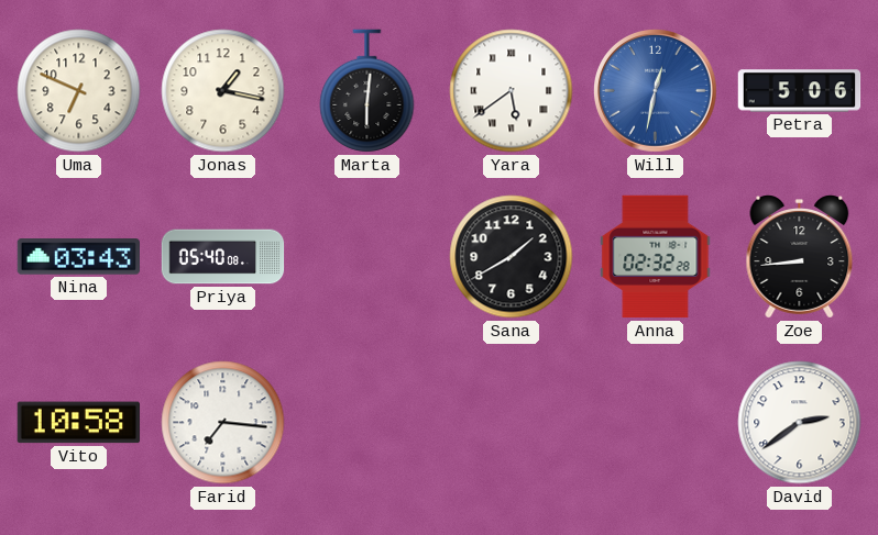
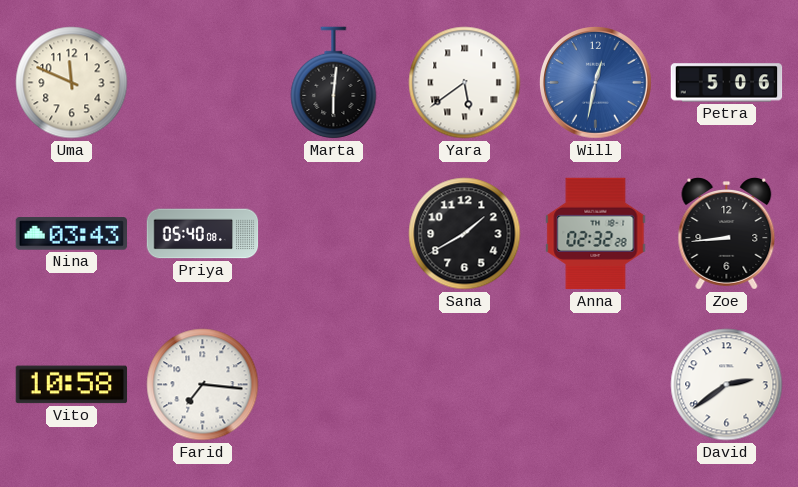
Uma: 6:49 -> 11:49
Jonas: 1:17 -> none
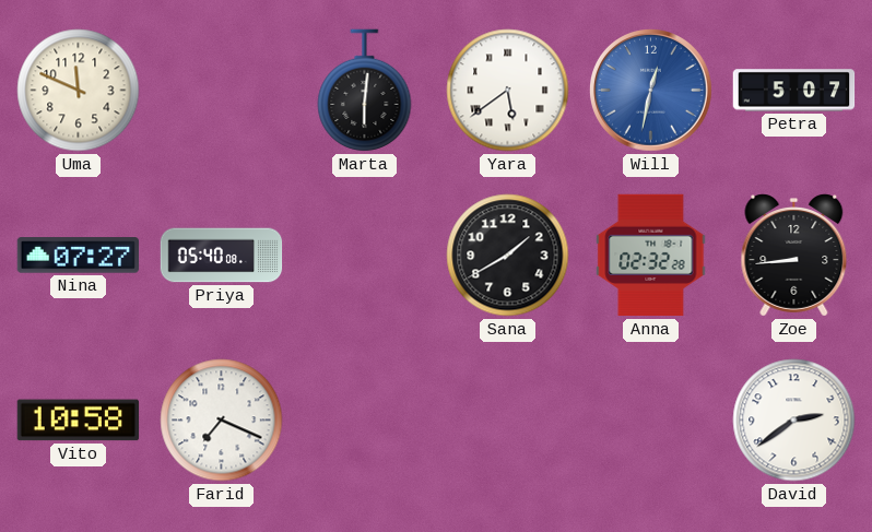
Petra: 5:06 -> 5:07
Nina: 03:43 -> 07:27
Farid: 7:16 -> 7:19
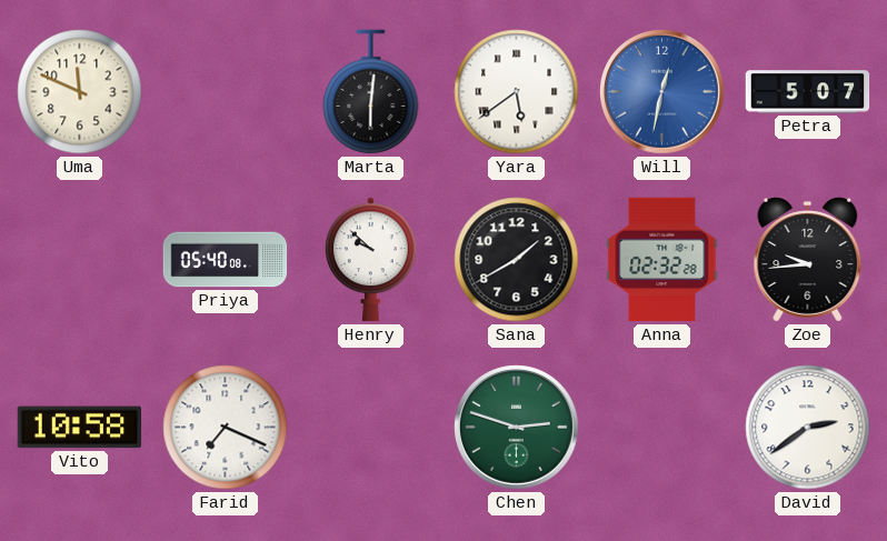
Nina: 07:27 -> none
Henry: none -> 9:52
Zoe: 8:44 -> 9:44
Chen: none -> 2:48
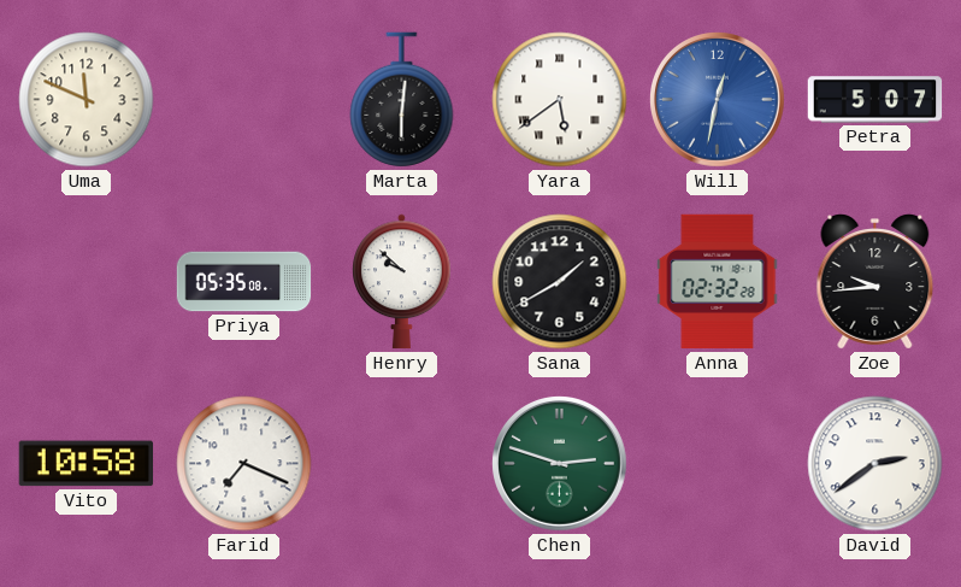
Priya: 05:40 -> 05:35
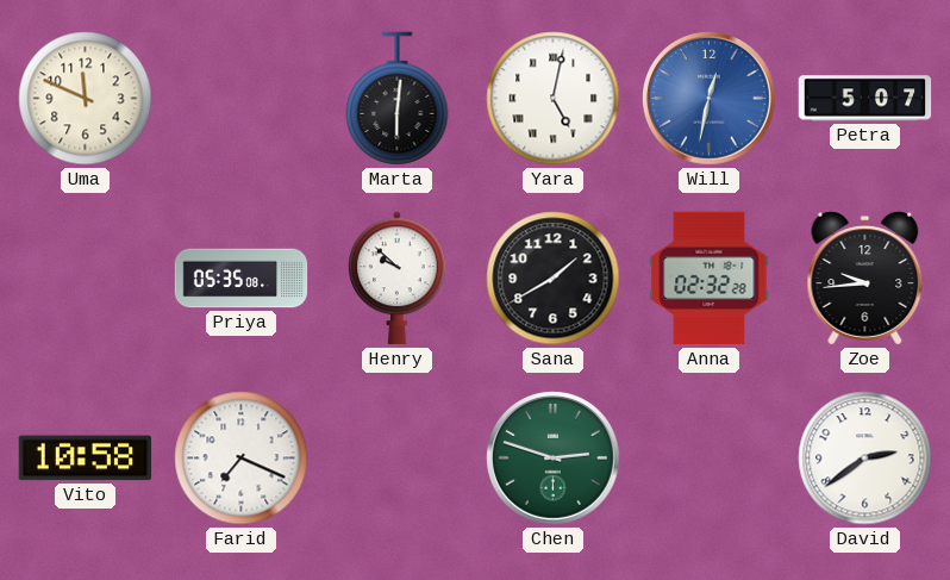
Yara: 5:39 -> 5:02
